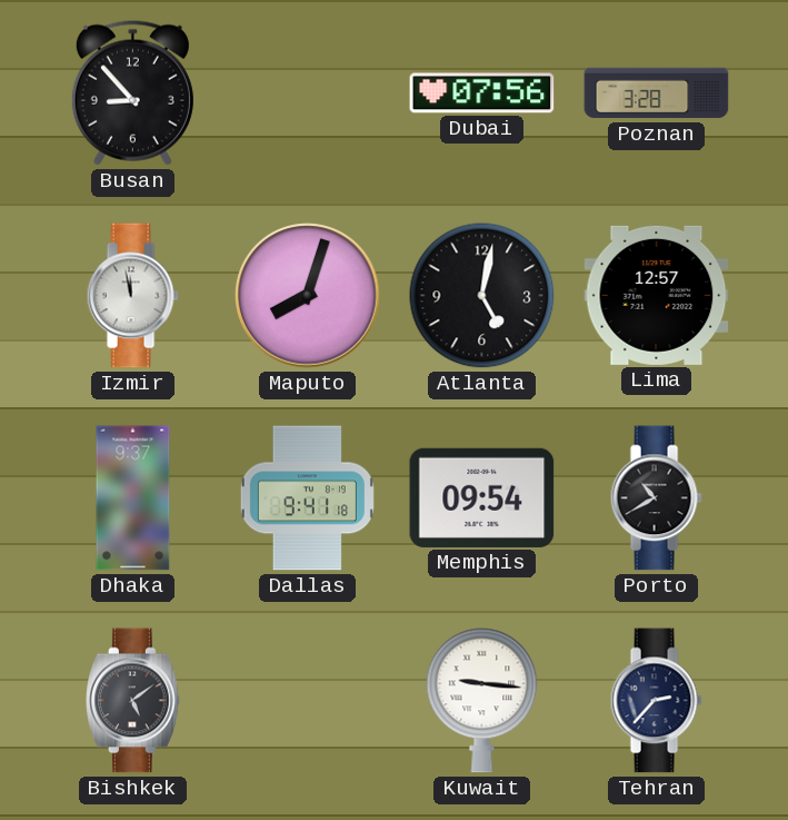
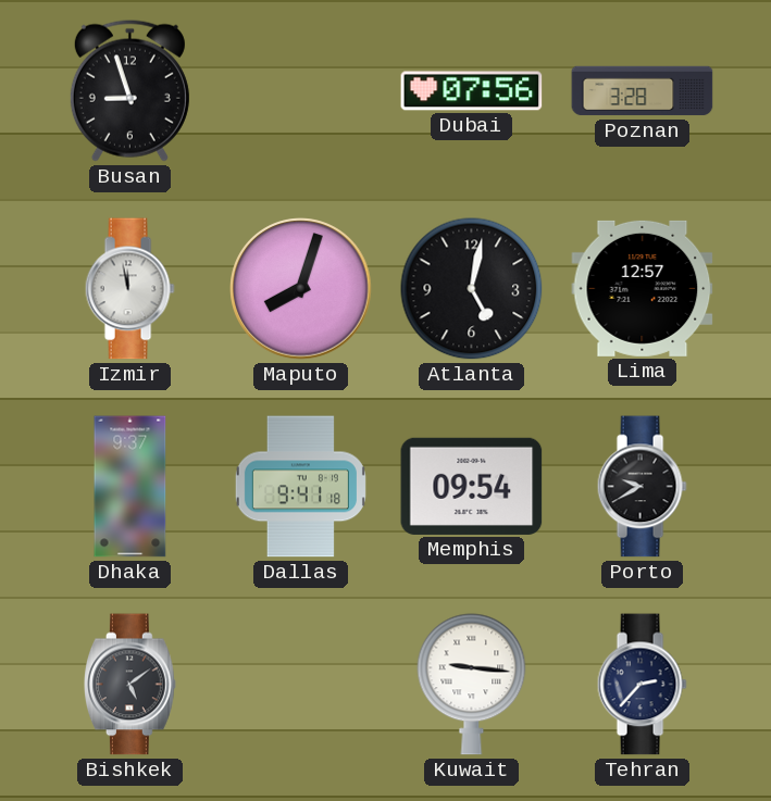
Busan: 8:53 -> 8:57
Porto: 10:40 -> 9:40
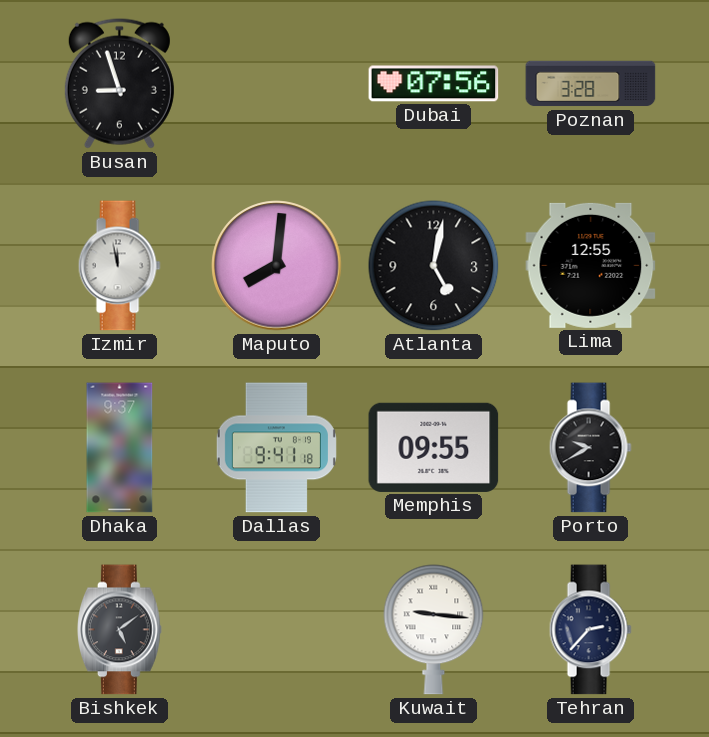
Maputo: 8:03 -> 8:01
Lima: 12:57 -> 12:55
Memphis: 09:54 -> 09:55
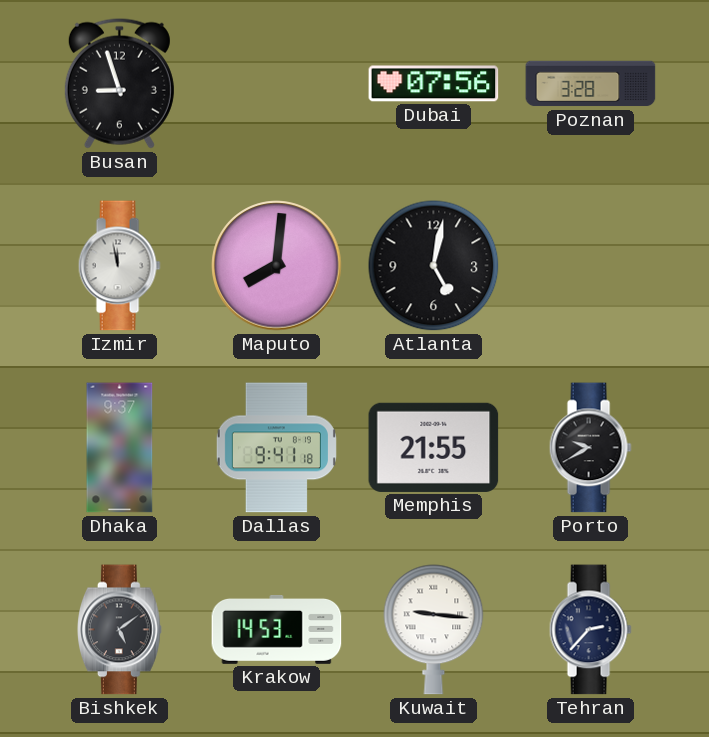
Lima: 12:55 -> none
Memphis: 09:55 -> 21:55
Krakow: none -> 14:53
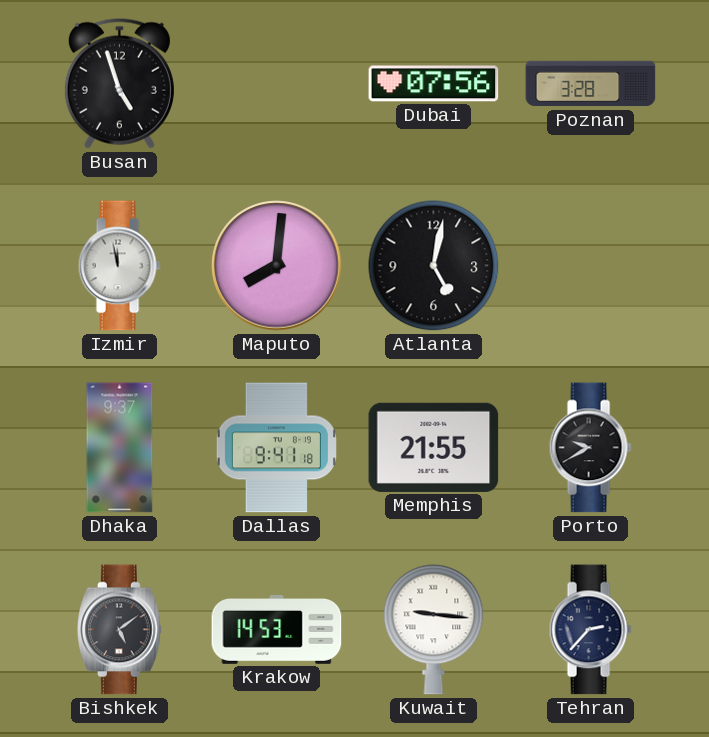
Busan: 8:57 -> 4:57
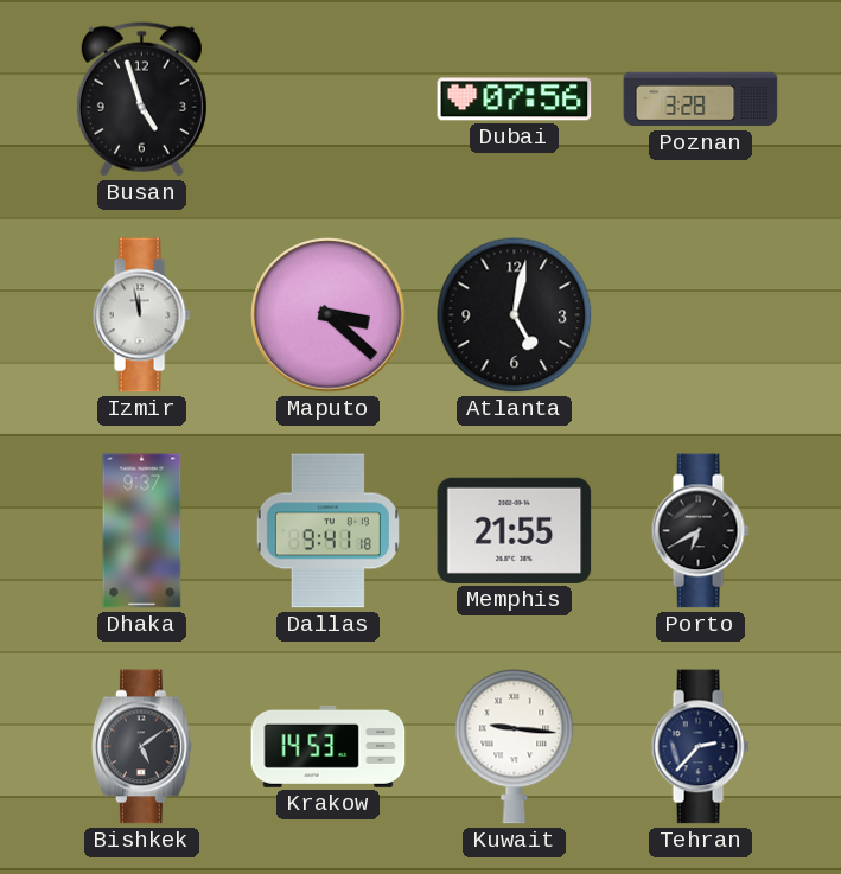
Maputo: 8:01 -> 3:22
Porto: 9:40 -> 6:40
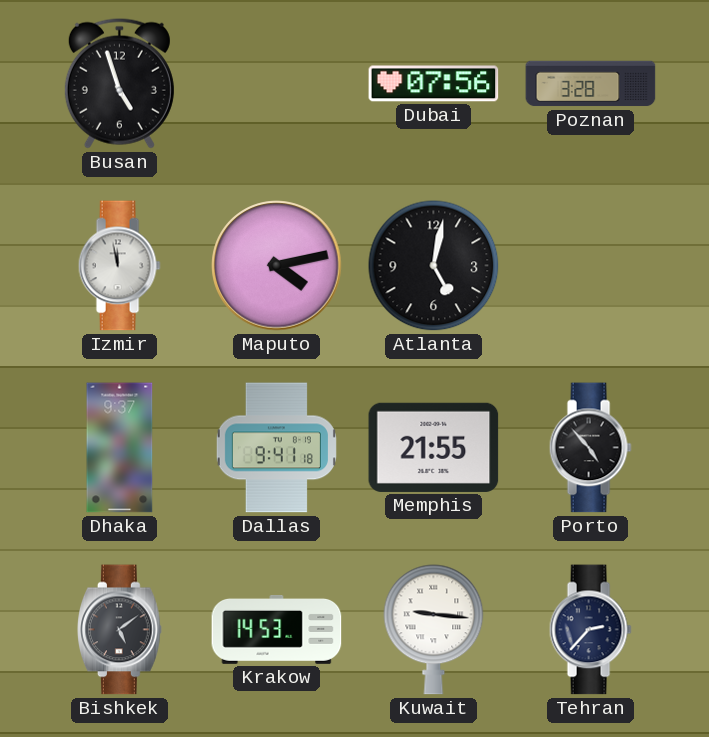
Maputo: 3:22 -> 4:13
Porto: 6:40 -> 4:53
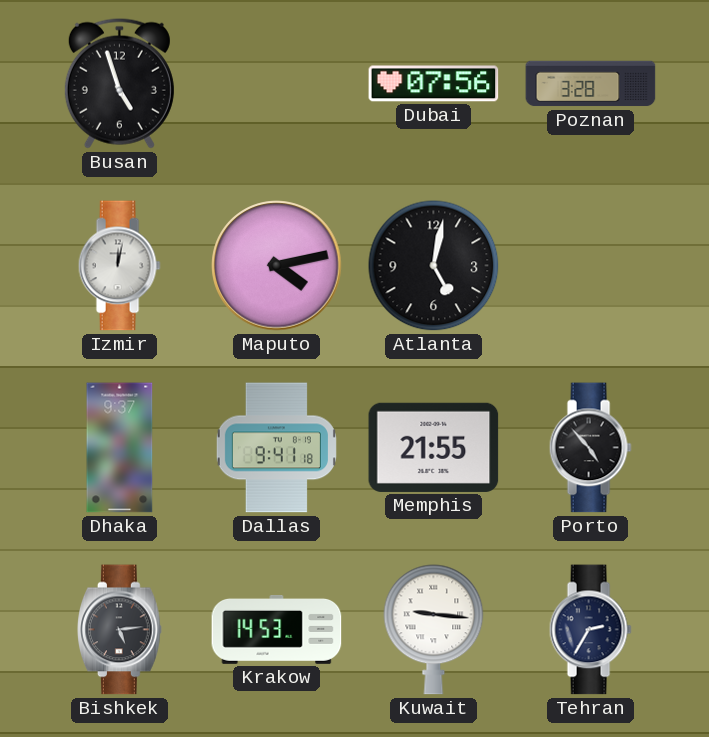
Izmir: 11:58 -> 12:02
Bishkek: 5:09 -> 5:14
Tehran: 2:37 -> 2:35
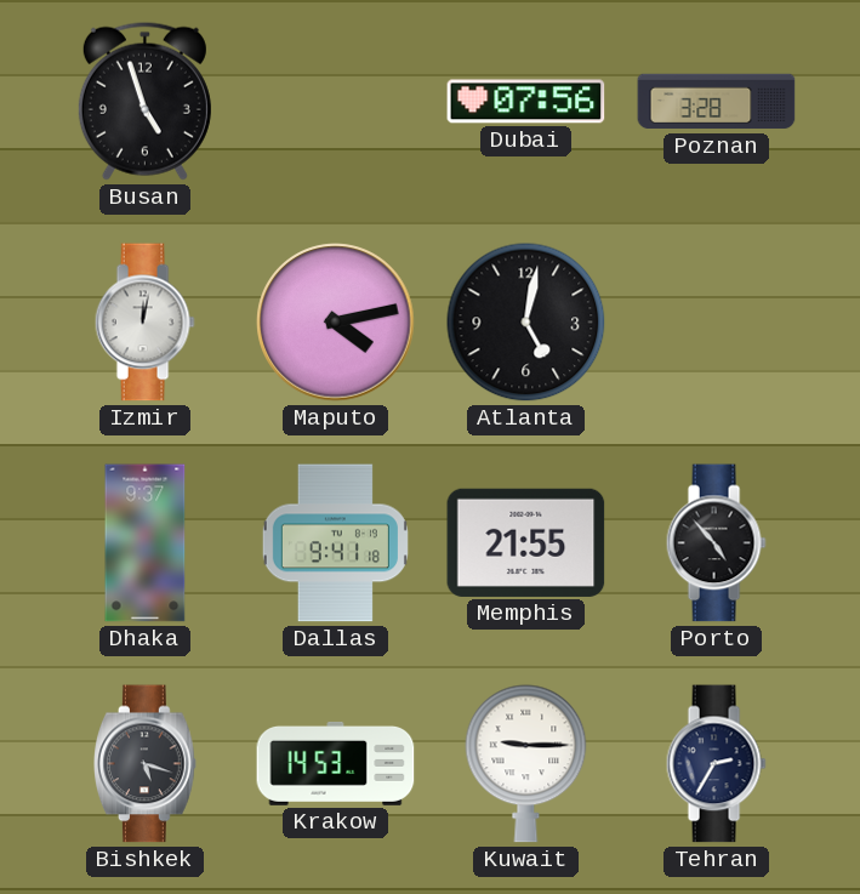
Bishkek: 5:14 -> 5:18
Kuwait: 9:16 -> 9:15
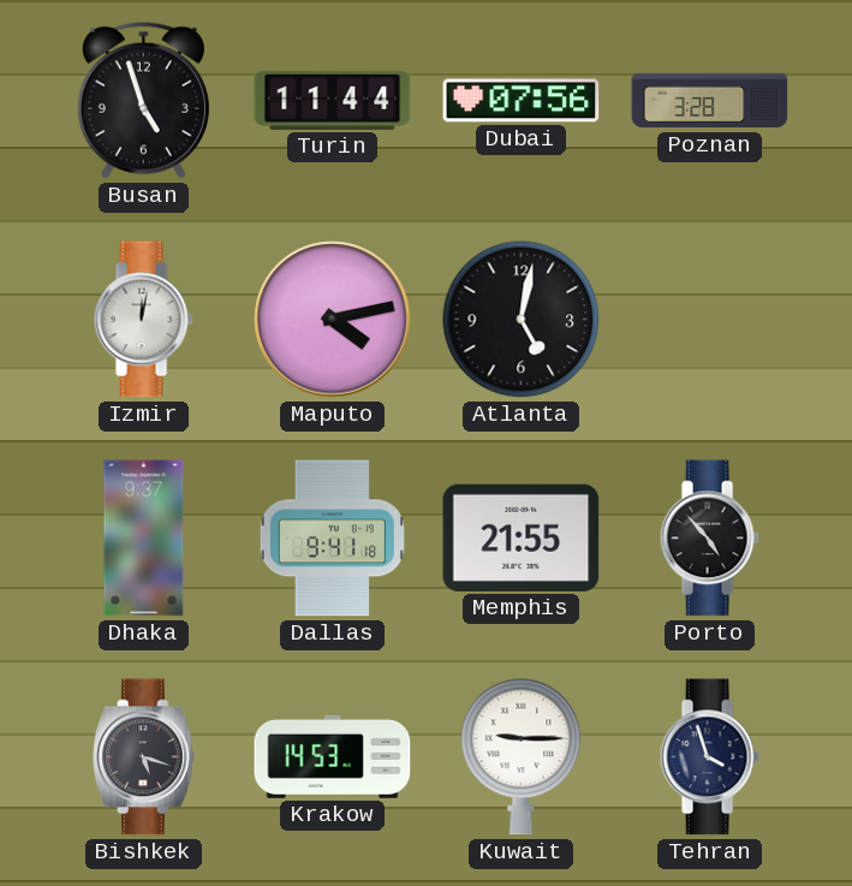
Turin: none -> 11:44
Tehran: 2:35 -> 3:57
